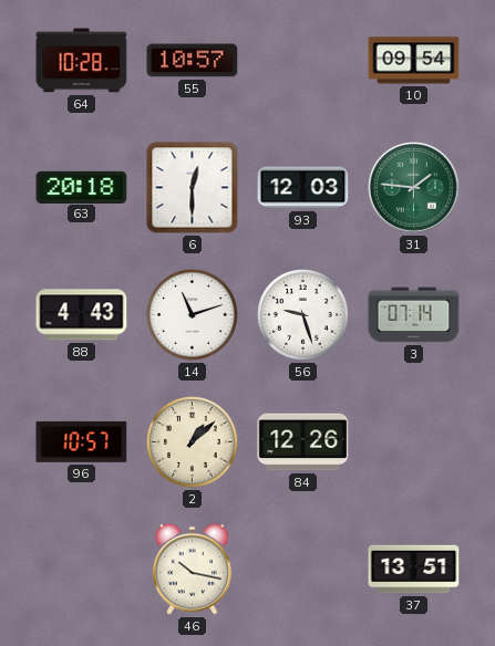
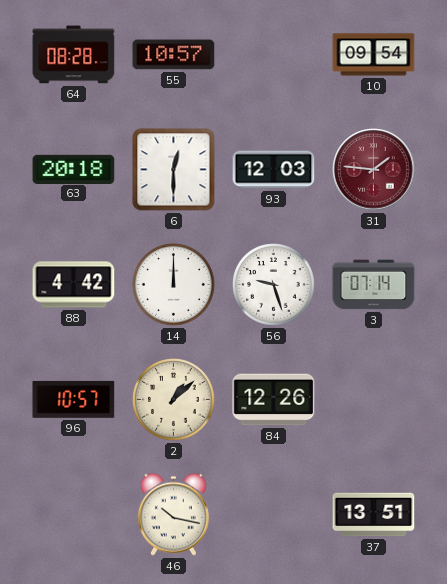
64: 10:28 -> 08:28
31 dial: green -> burgundy
88: 4:43 -> 4:42
14: 11:12 -> 12:00
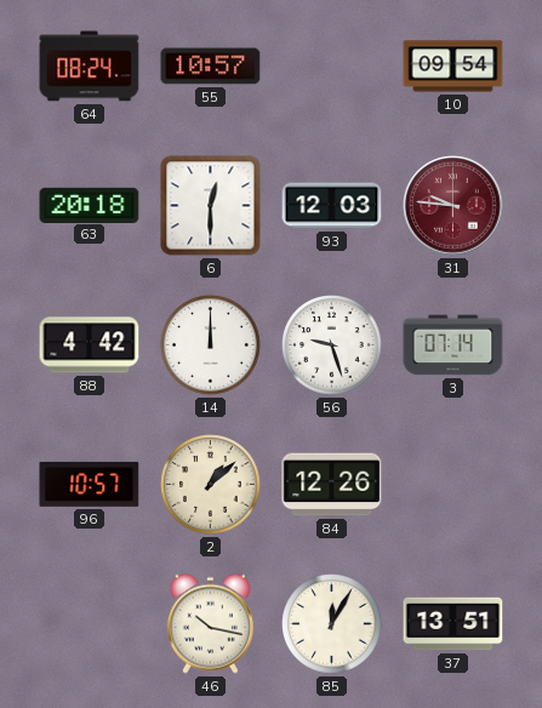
64: 08:28 -> 08:24
31: 1:46 -> 9:46
85: none -> 12:05
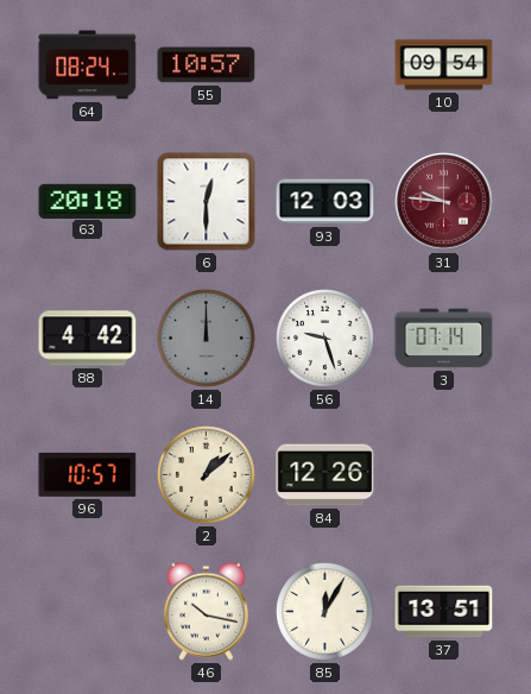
14 dial: white -> grey
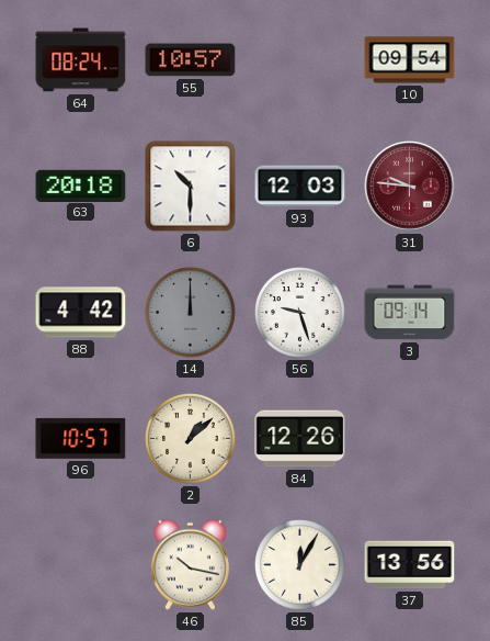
6: 12:30 -> 10:30
3: 07:14 -> 09:14
37: 13:51 -> 13:56
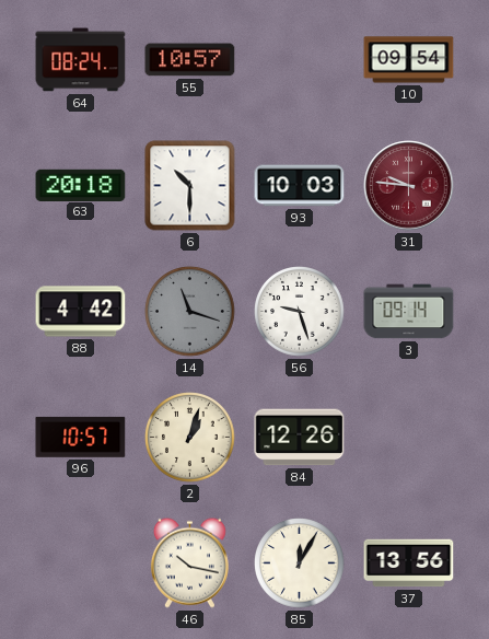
93: 12:03 -> 10:03
14: 12:00 -> 11:18
2: 1:08 -> 1:03
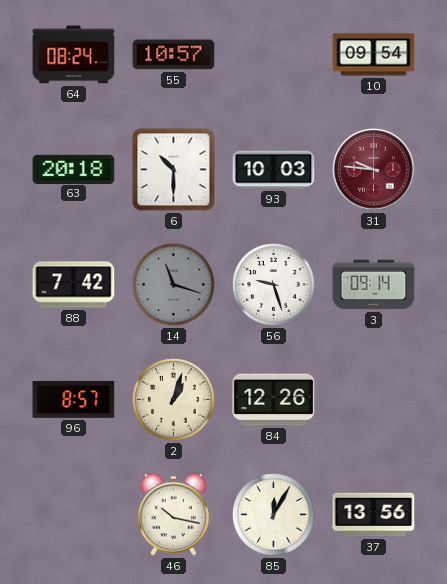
88: 4:42 -> 7:42
96: 10:57 -> 8:57
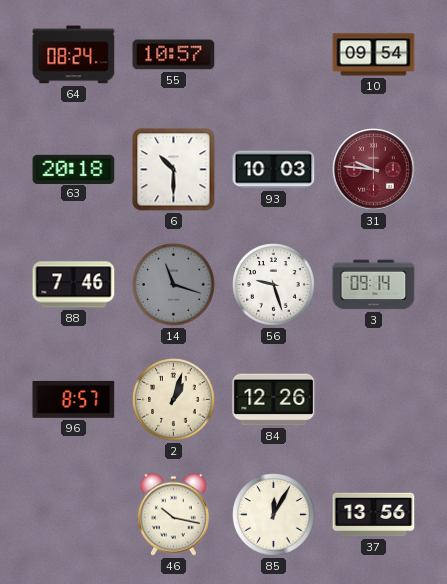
88: 7:42 -> 7:46
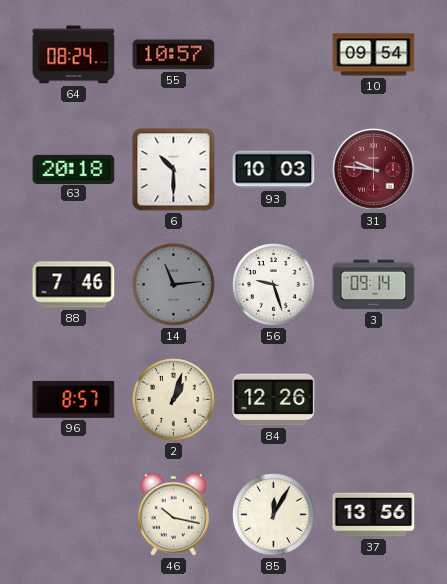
14: 11:18 -> 11:14
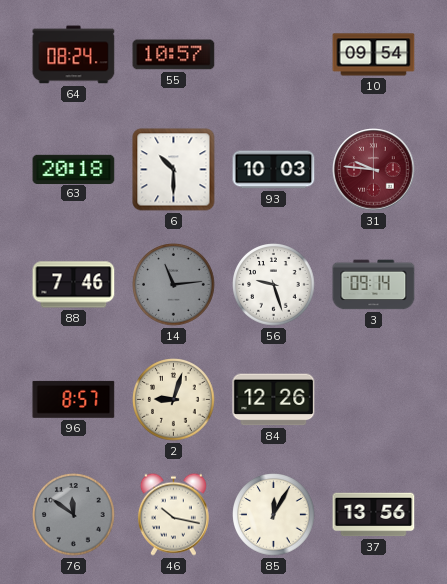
2: 1:03 -> 9:03
76: none -> 11:51
